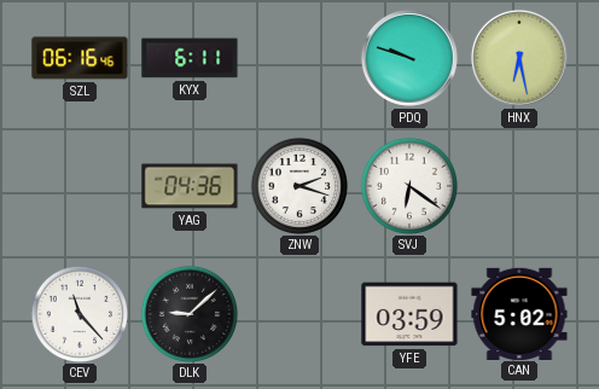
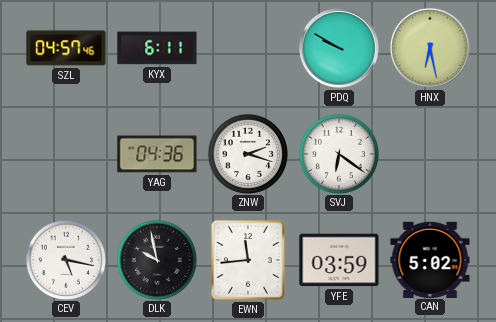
SZL: 06:16 -> 04:57
PDQ: 9:48 -> 9:50
CEV: 11:23 -> 5:17
DLK: 9:08 -> 9:58
EWN: none -> 11:44
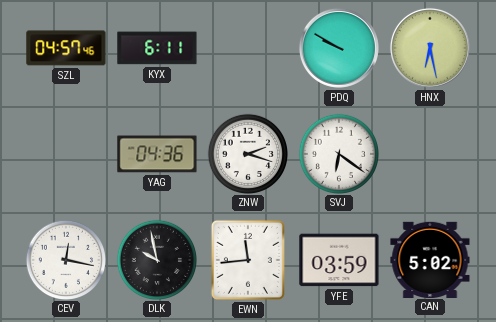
CEV: 5:17 -> 12:17
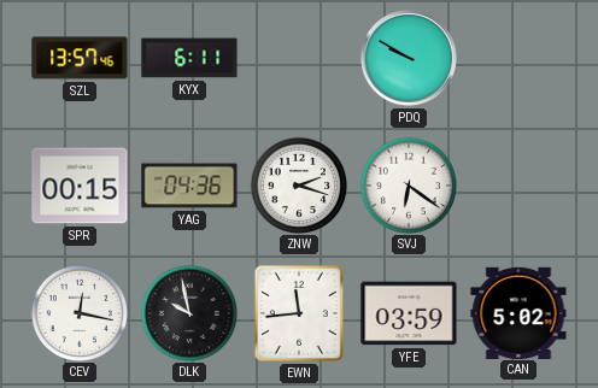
SZL: 04:57 -> 13:57
HNX: 6:28 -> none
SPR: none -> 00:15
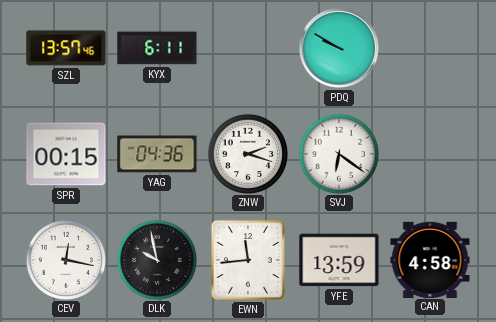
YFE: 03:59 -> 13:59
CAN: 5:02 -> 4:58
